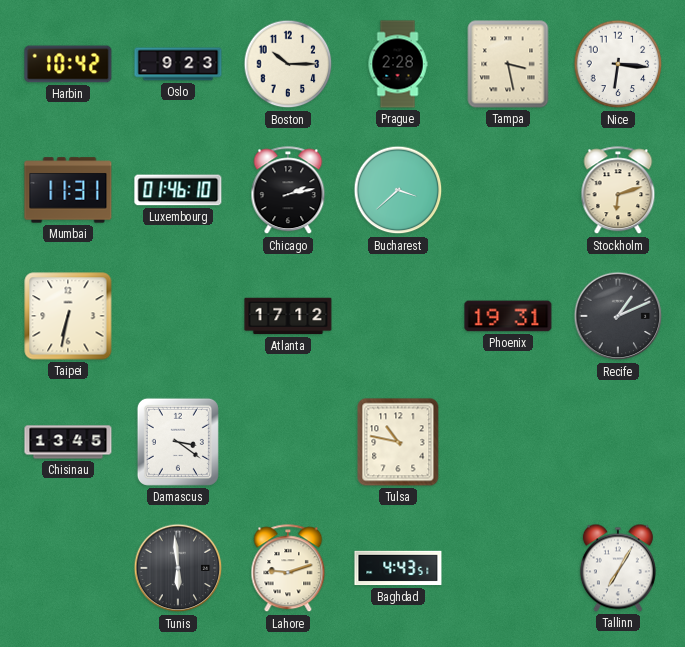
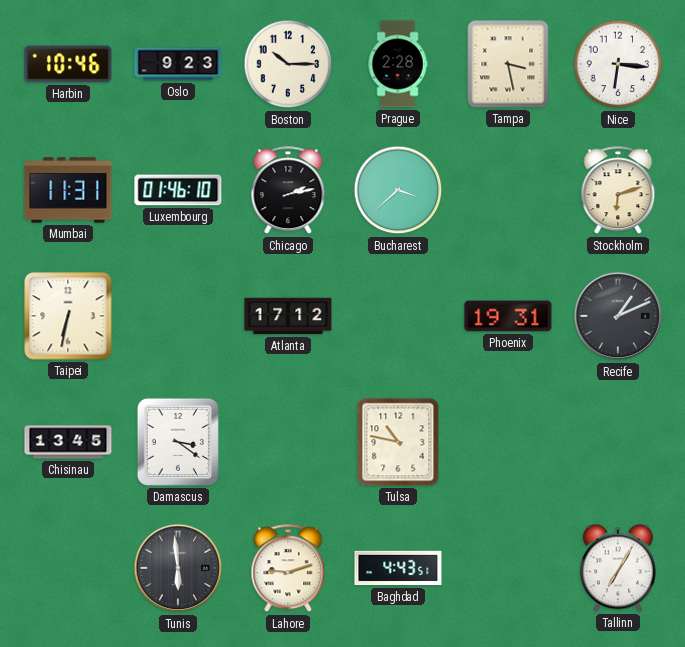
Harbin: 10:42 -> 10:46
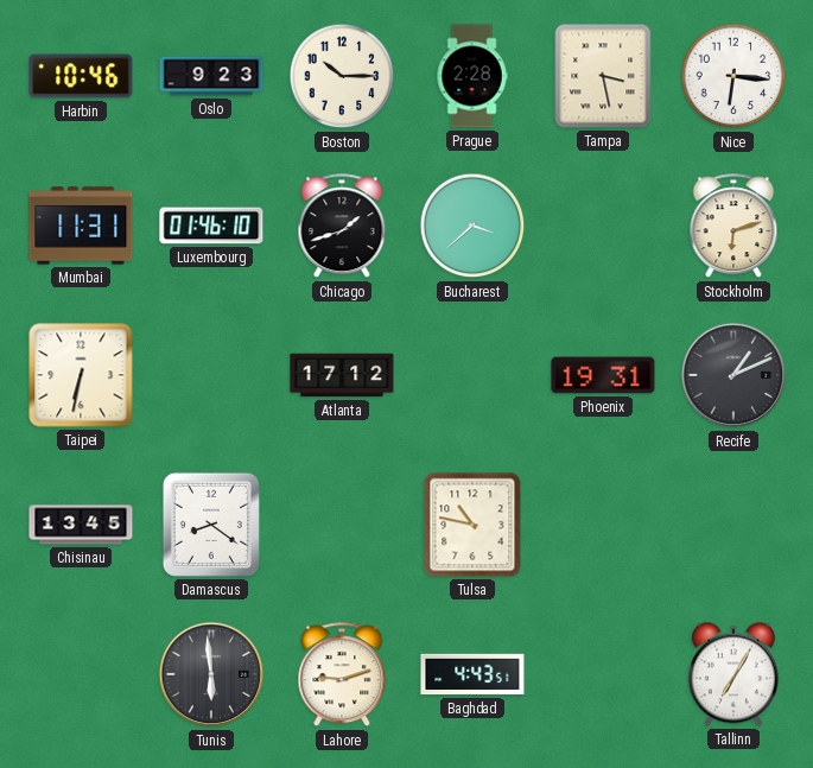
Chicago: 2:13 -> 1:42
Damascus: 3:21 -> 8:21
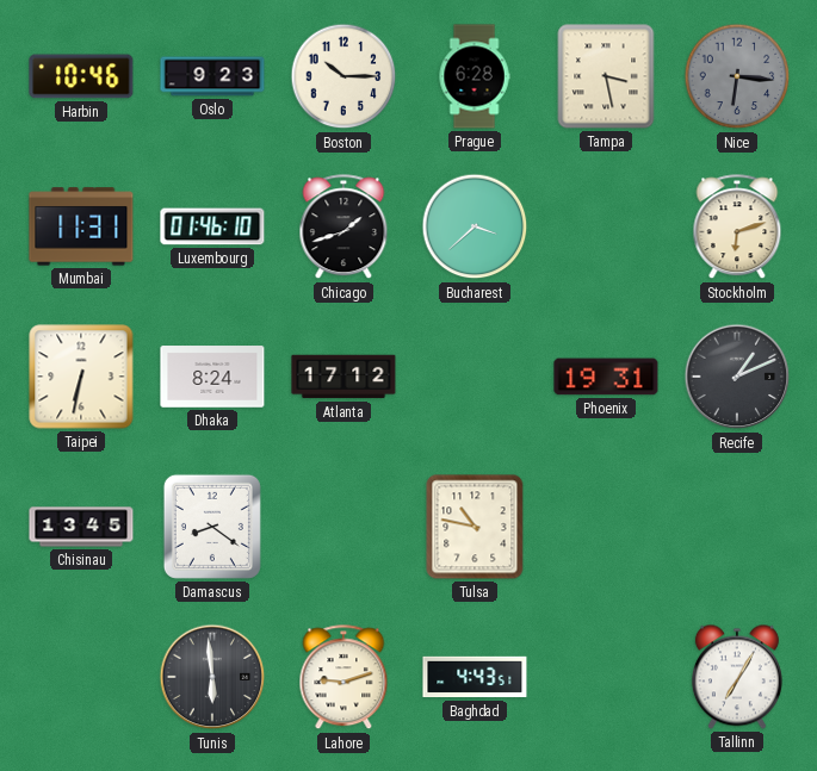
Prague: 2:28 -> 6:28
Nice dial: white -> grey
Dhaka: none -> 8:24
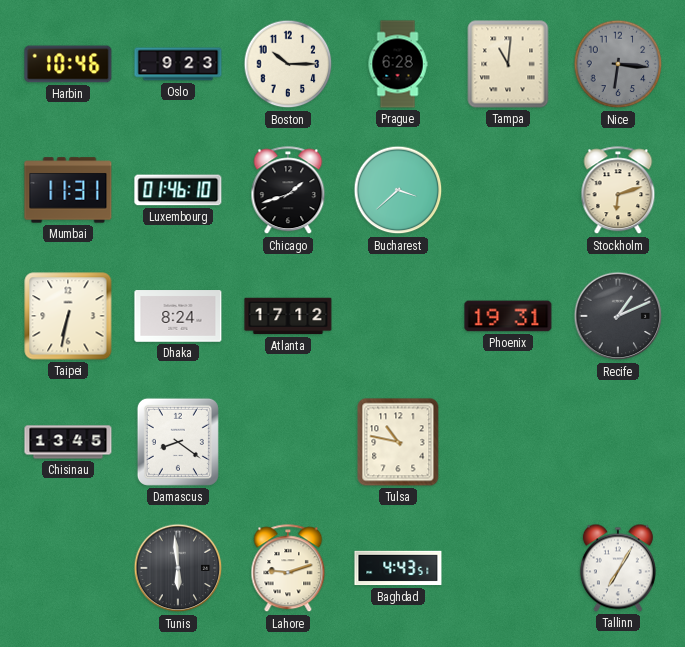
Tampa: 3:28 -> 11:01
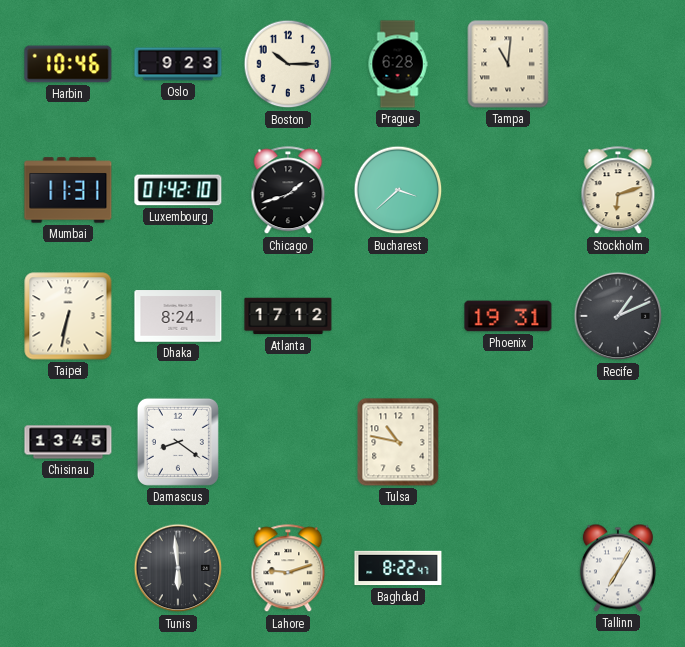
Nice: 6:16 -> none
Luxembourg: 01:46 -> 01:42
Baghdad: 4:43 -> 8:22
